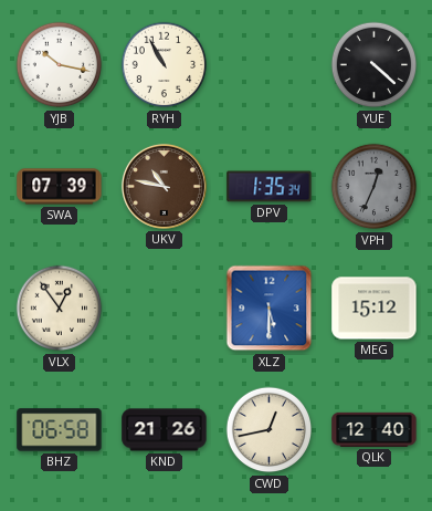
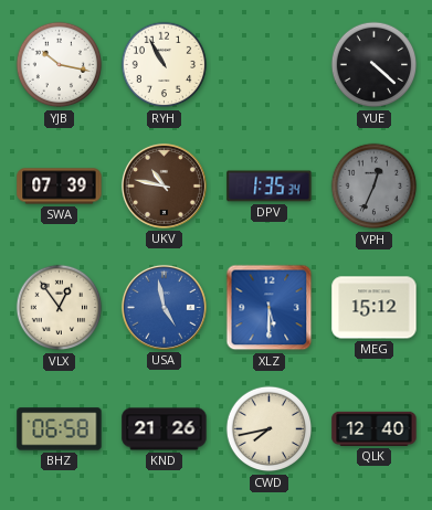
USA: none -> 4:58
CWD: 12:43 -> 7:43
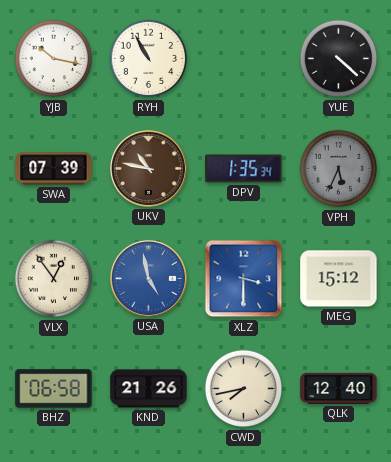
VPH: 12:34 -> 5:34
XLZ: 5:30 -> 3:30
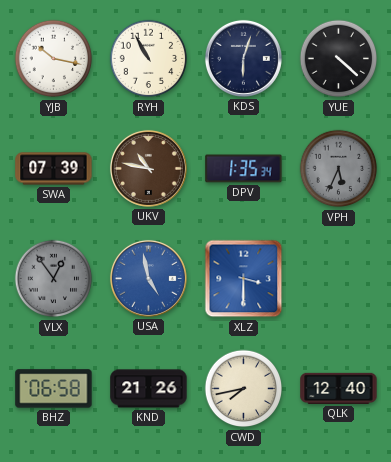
KDS: none -> 6:03
VLX dial: cream -> grey
MEG: 15:12 -> none
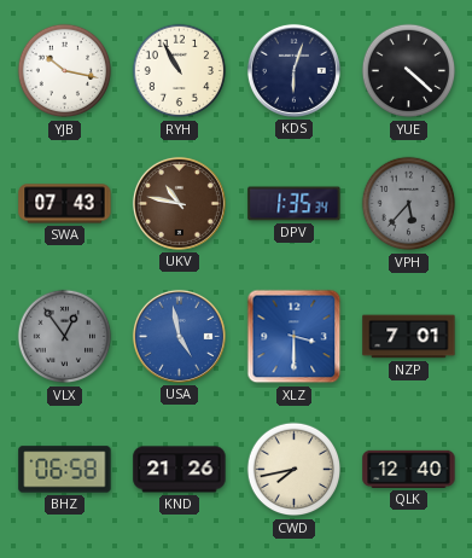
SWA: 07:39 -> 07:43
VPH: 5:34 -> 5:37
NZP: none -> 7:01
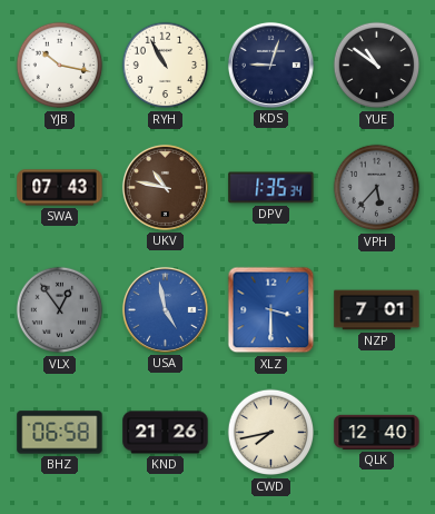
KDS: 6:03 -> 9:03
YUE: 4:22 -> 10:51
